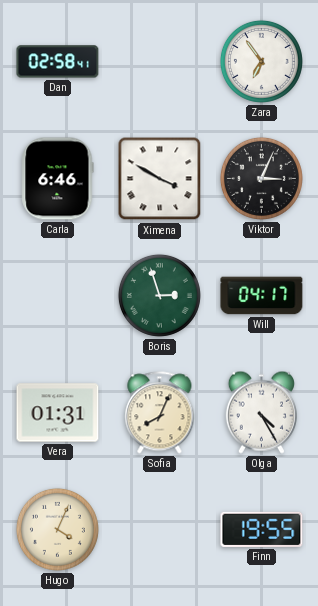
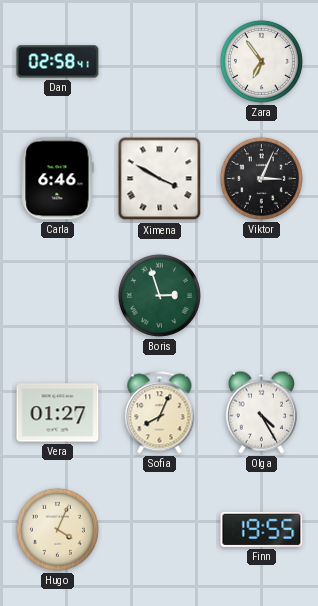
Will: 04:17 -> none
Vera: 01:31 -> 01:27
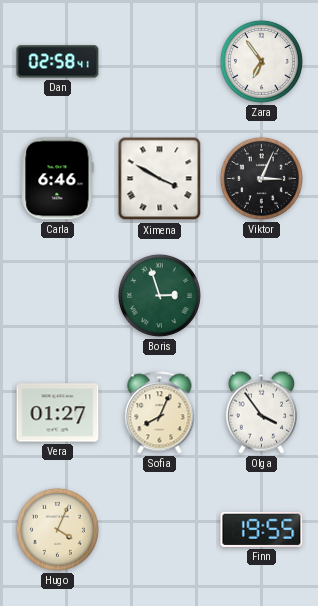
Olga: 4:25 -> 3:54
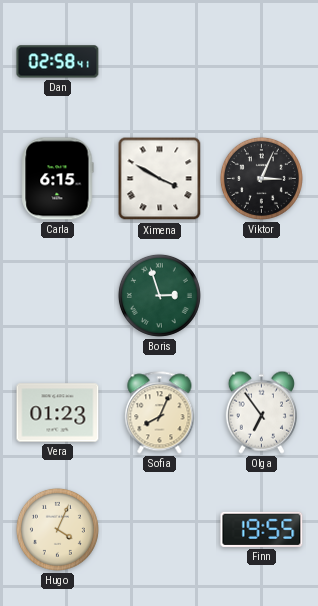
Zara: 6:54 -> none
Carla: 6:46 -> 6:15
Vera: 01:27 -> 01:23
Olga: 3:54 -> 6:54
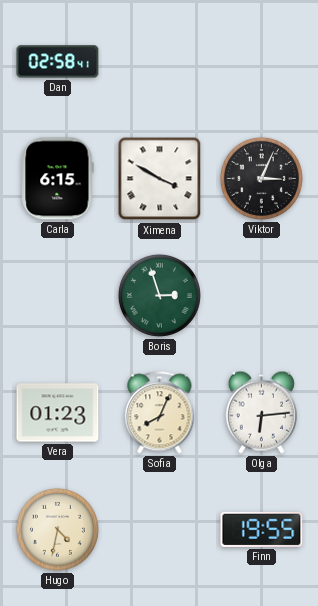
Olga: 6:54 -> 6:14
Hugo: 4:04 -> 4:32
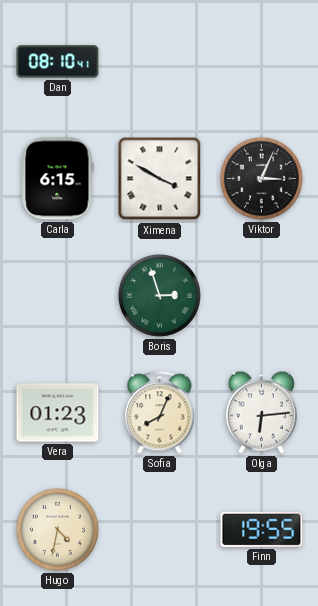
Dan: 02:58 -> 08:10
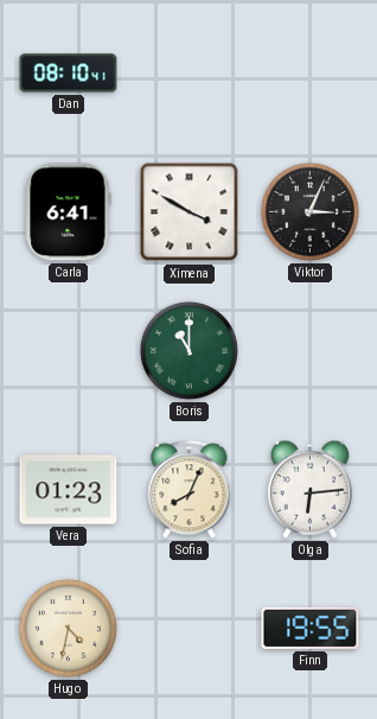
Carla: 6:15 -> 6:41
Boris: 2:57 -> 11:00
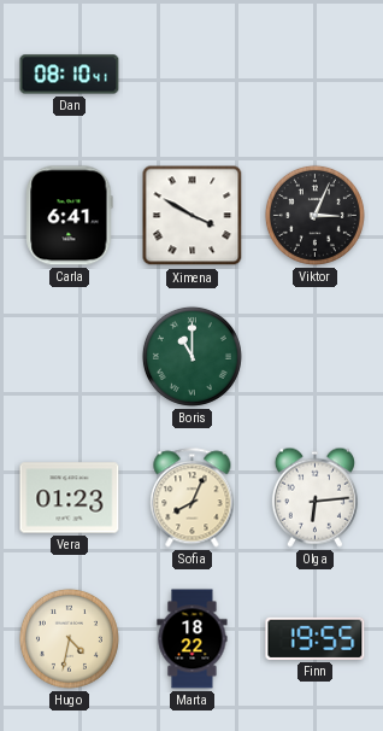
Marta: none -> 18:22
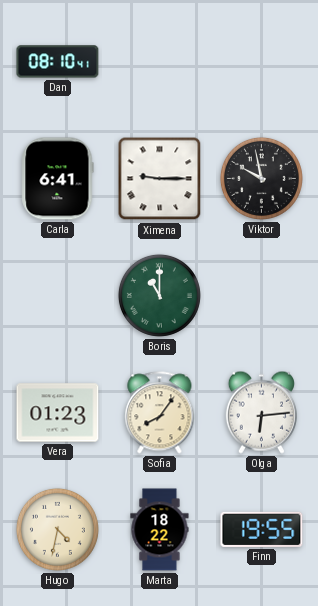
Ximena: 3:50 -> 9:15
Viktor: 3:04 -> 9:58
Sofia: 8:04 -> 8:06
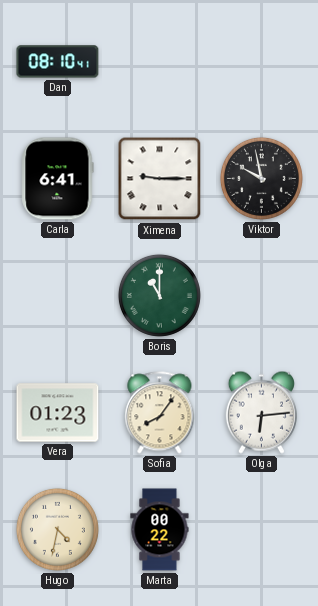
Marta: 18:22 -> 00:22
Finn: 19:55 -> none
